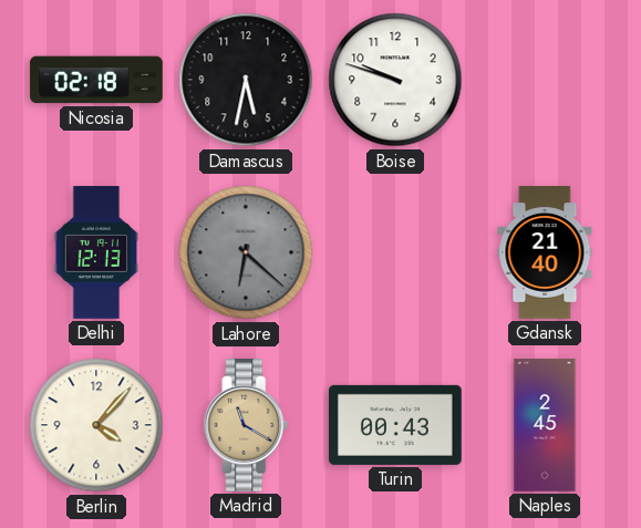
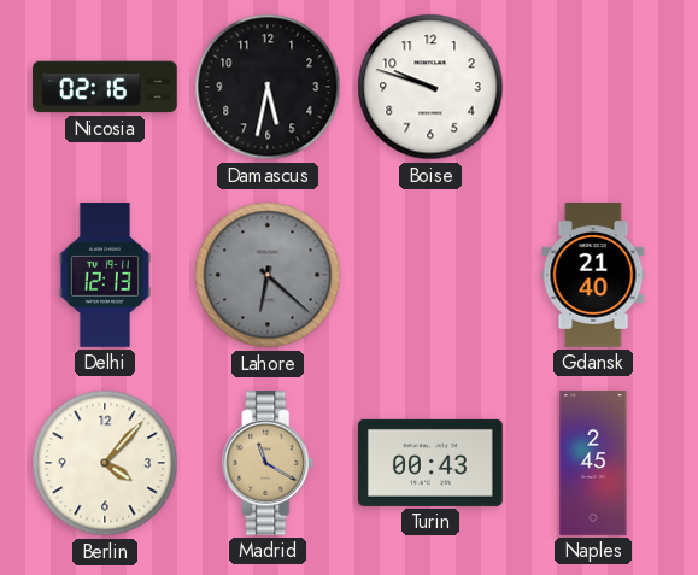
Nicosia: 02:18 -> 02:16
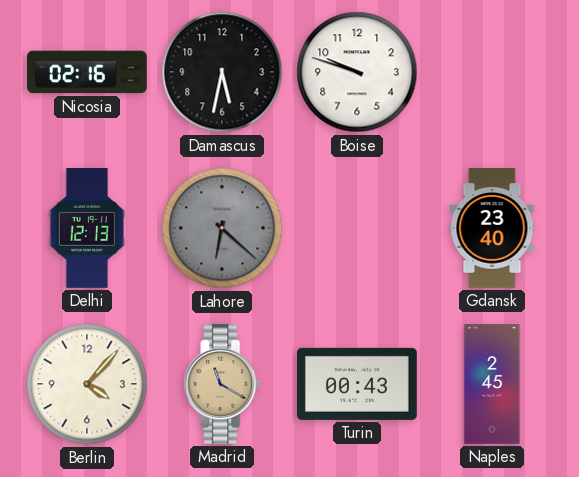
Gdansk: 21:40 -> 23:40
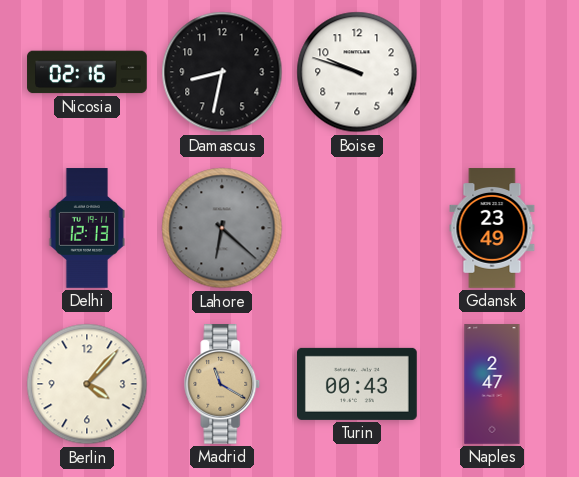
Damascus: 5:32 -> 8:32
Gdansk: 23:40 -> 23:49
Naples: 2:45 -> 2:47
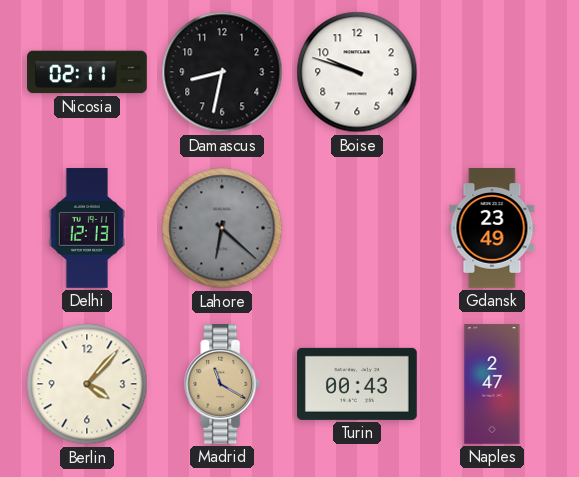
Nicosia: 02:16 -> 02:11
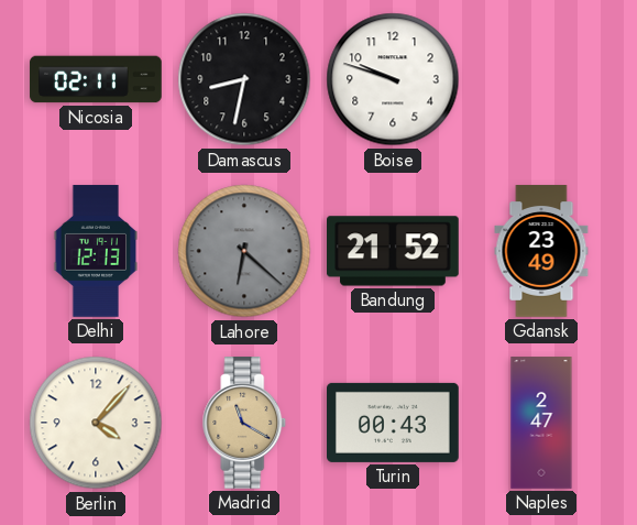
Bandung: none -> 21:52
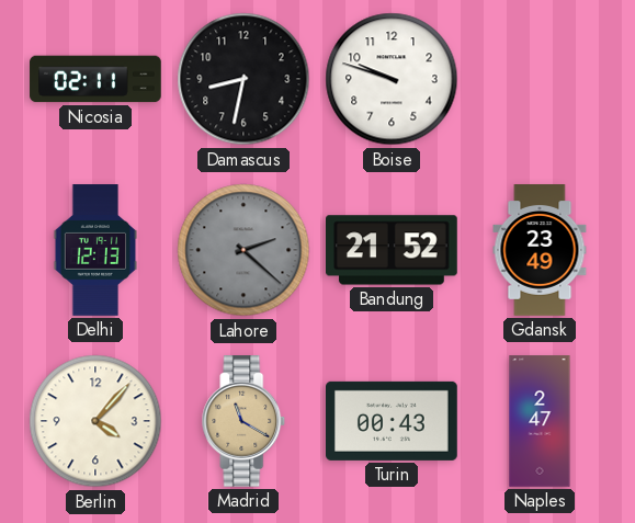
Lahore: 6:22 -> 2:22
